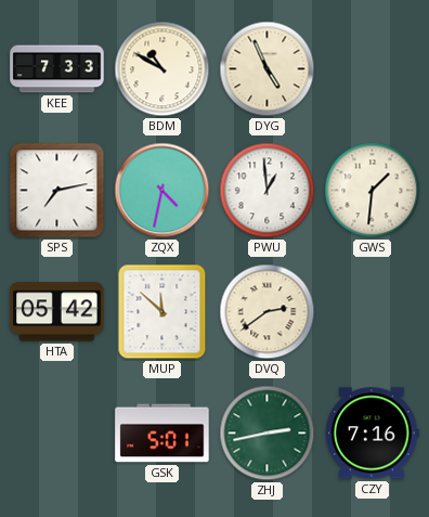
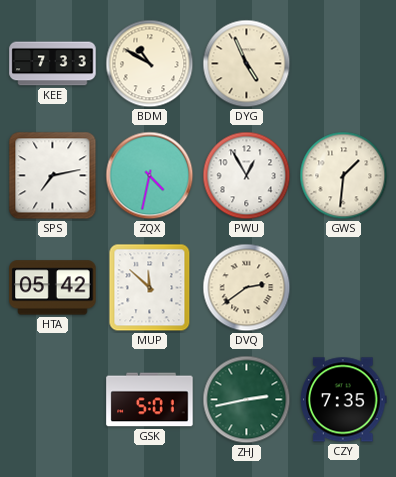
PWU: 12:59 -> 12:55
CZY: 7:16 -> 7:35
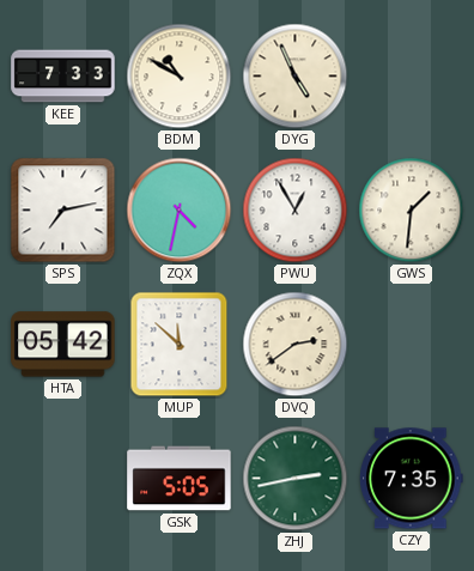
GSK: 5:01 -> 5:05
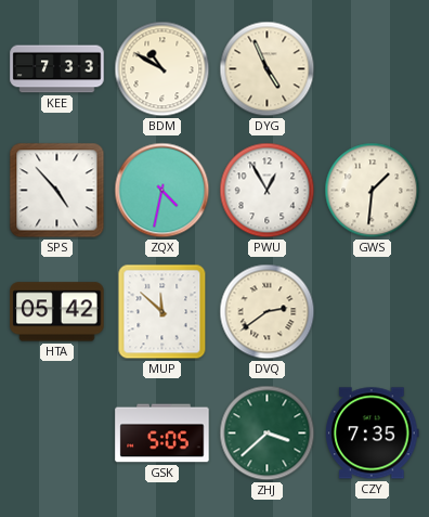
SPS: 7:13 -> 4:53
ZHJ: 2:43 -> 3:38
